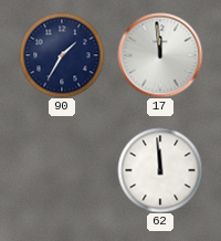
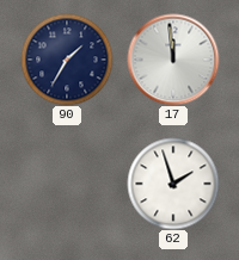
62: 11:59 -> 1:57
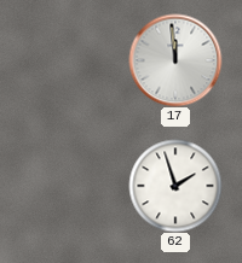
90: 1:35 -> none
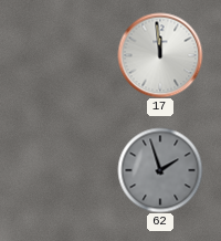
62 dial: white -> grey
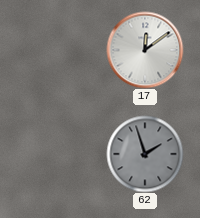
17: 11:59 -> 12:09
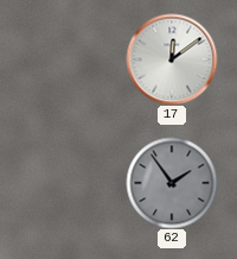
62: 1:57 -> 1:54
